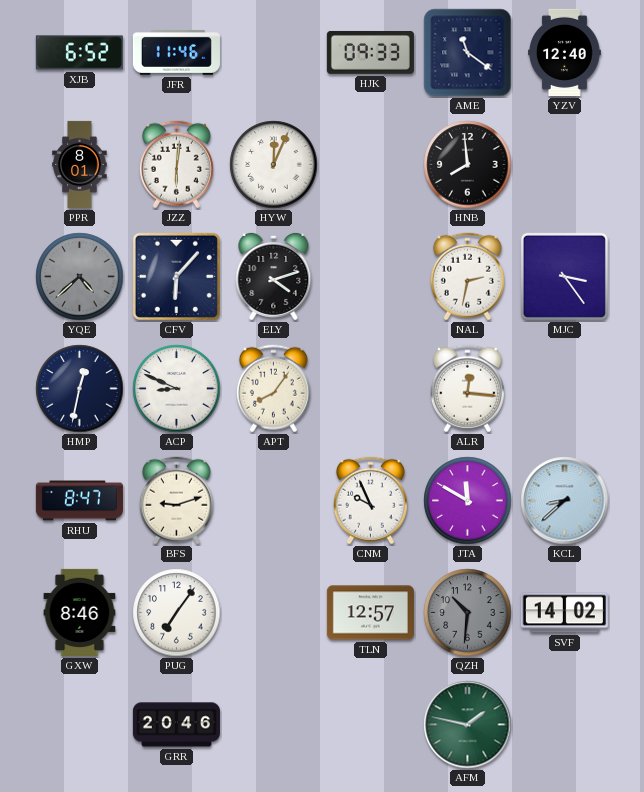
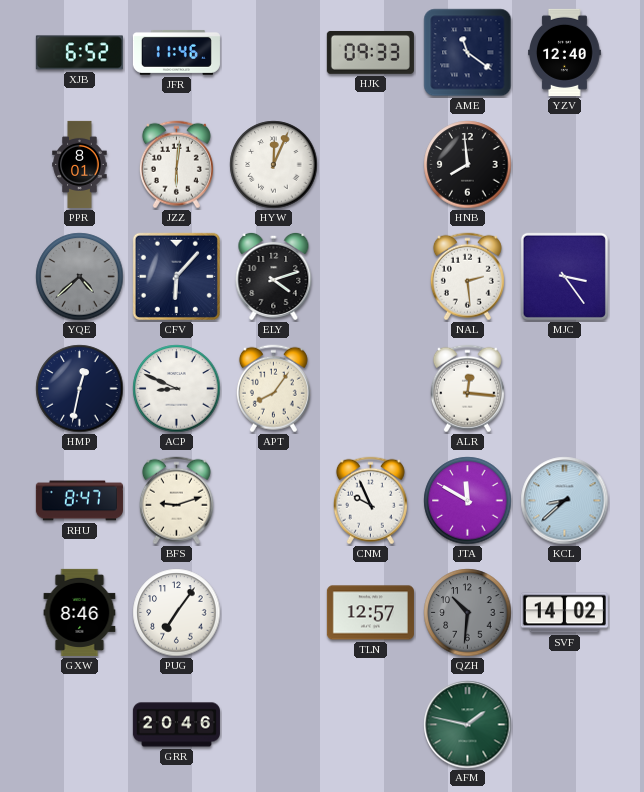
NAL: 2:32 -> 2:29
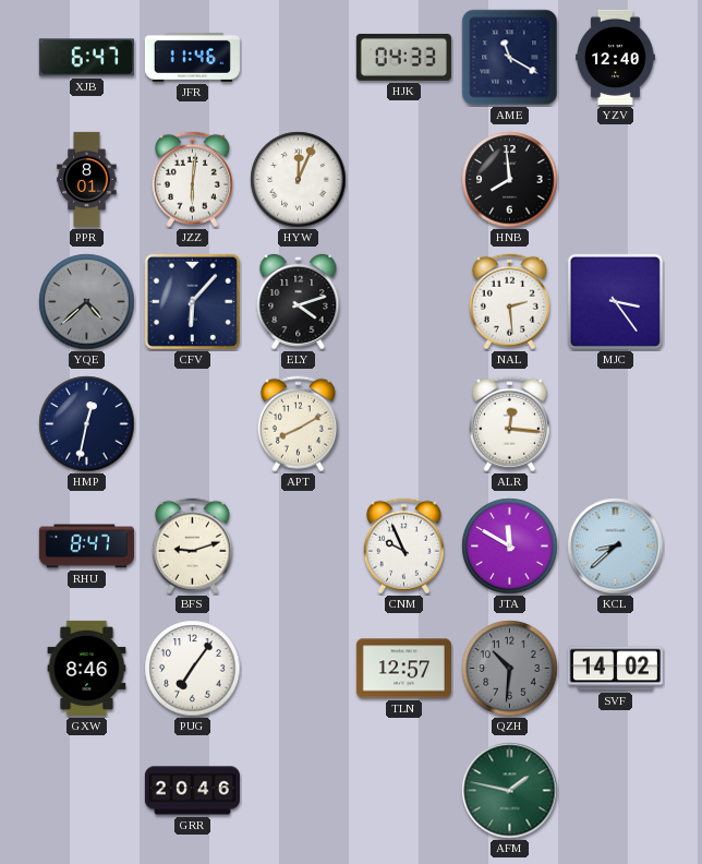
XJB: 6:52 -> 6:47
HJK: 09:33 -> 04:33
AME: 11:21 -> 11:20
ACP: 8:49 -> none
APT: 8:06 -> 8:10
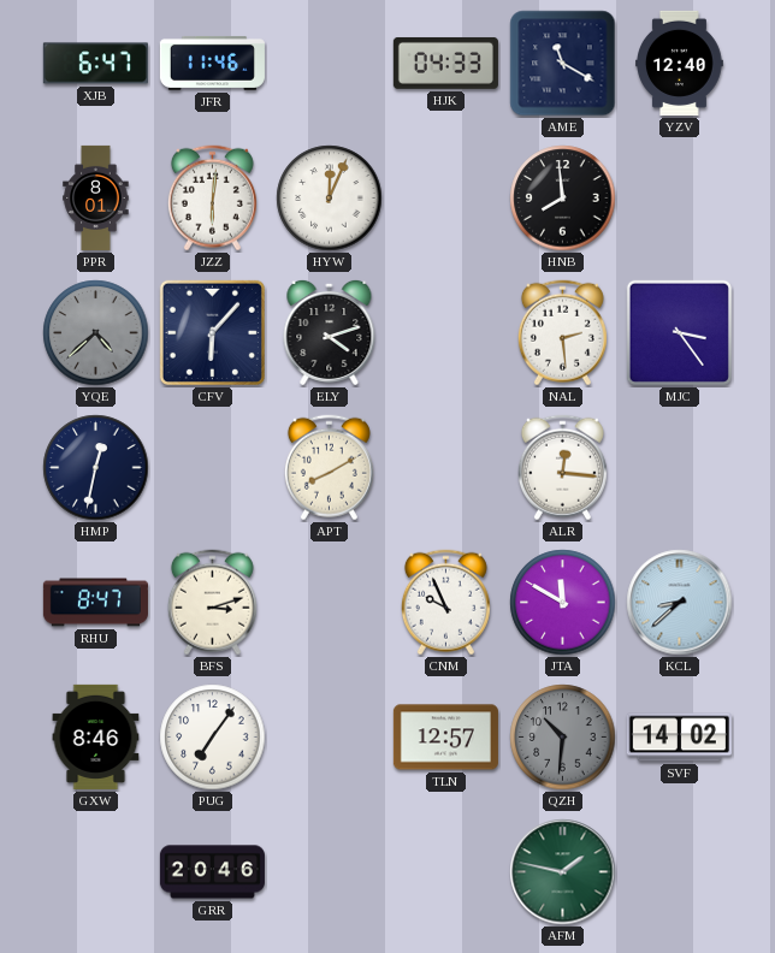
BFS: 9:12 -> 3:12
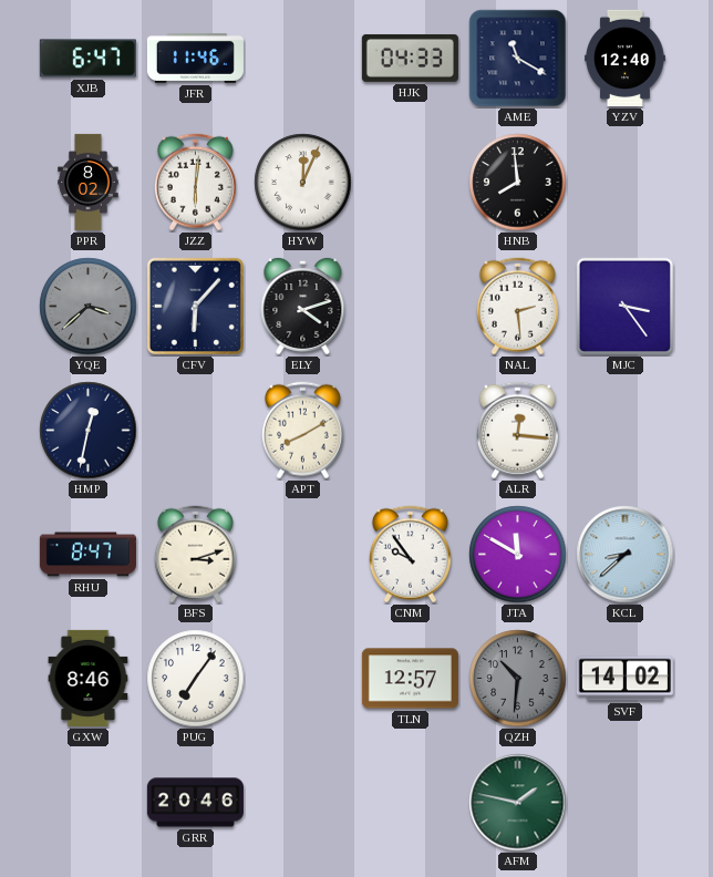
PPR: 8:01 -> 8:02
YQE: 4:38 -> 3:38
CNM: 9:56 -> 9:54
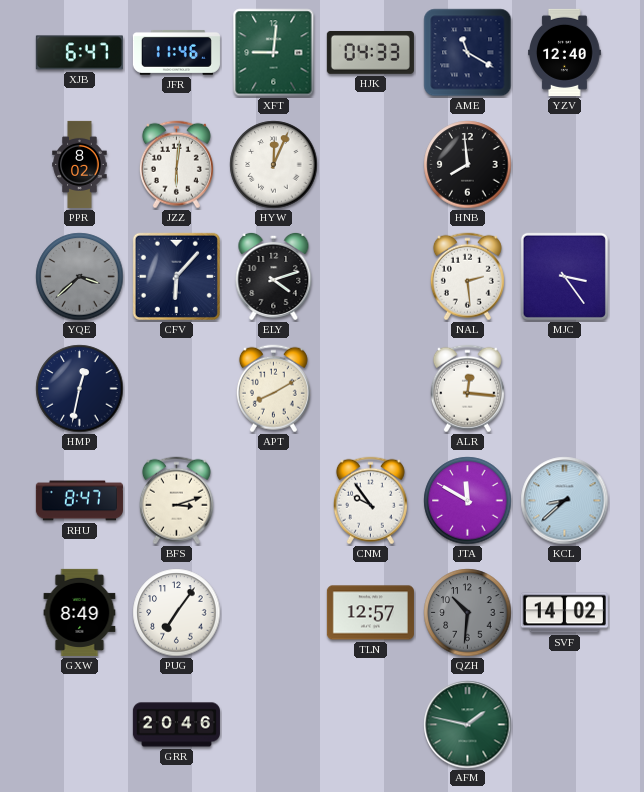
XFT: none -> 9:01
GXW: 8:46 -> 8:49
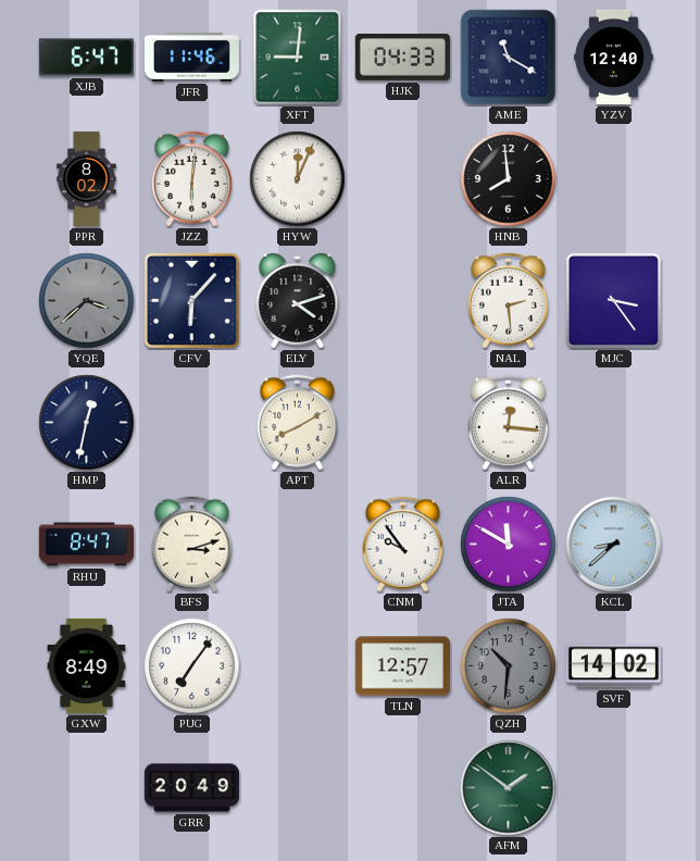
GRR: 20:46 -> 20:49
AFM: 1:47 -> 1:51
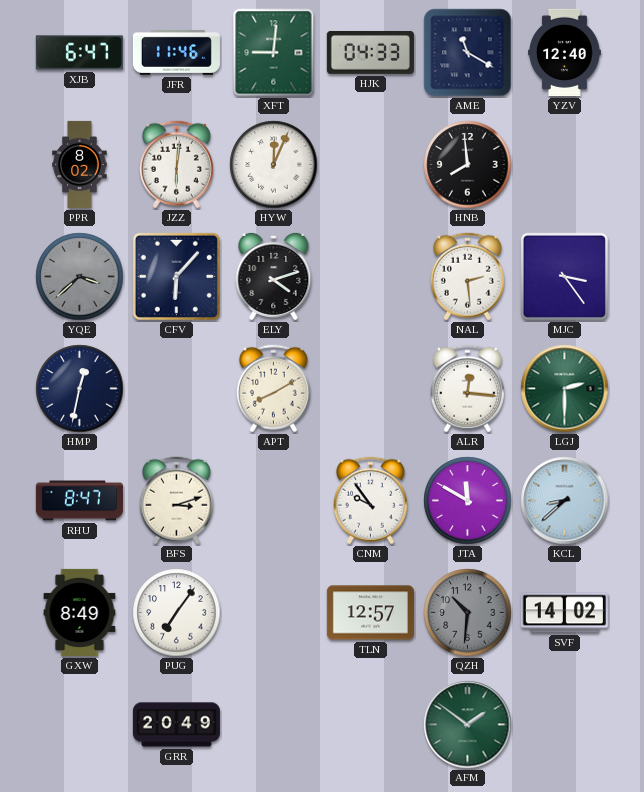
LGJ: none -> 2:30
